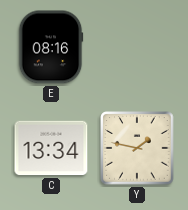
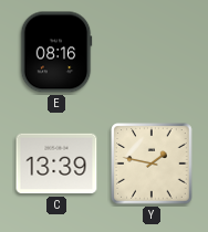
C: 13:34 -> 13:39
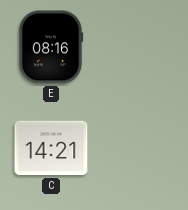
C: 13:39 -> 14:21
Y: 1:47 -> none
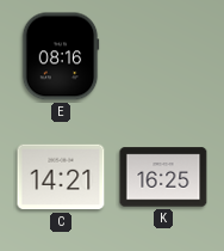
K: none -> 16:25
